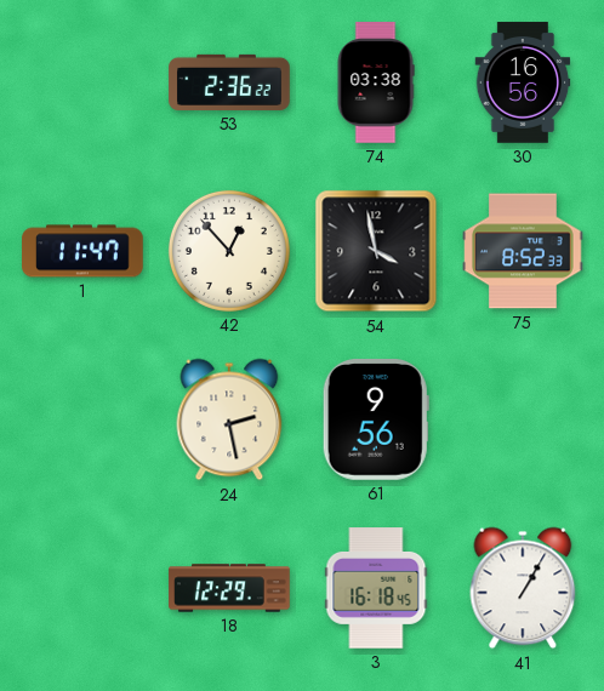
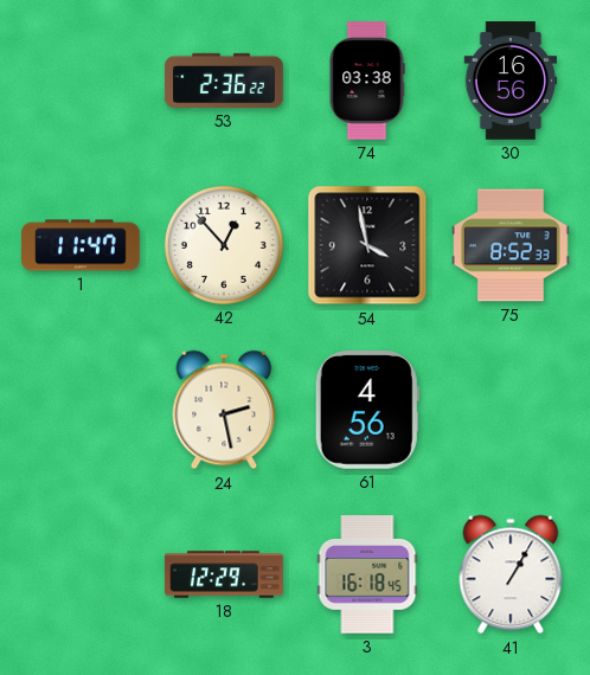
61: 9:56 -> 4:56
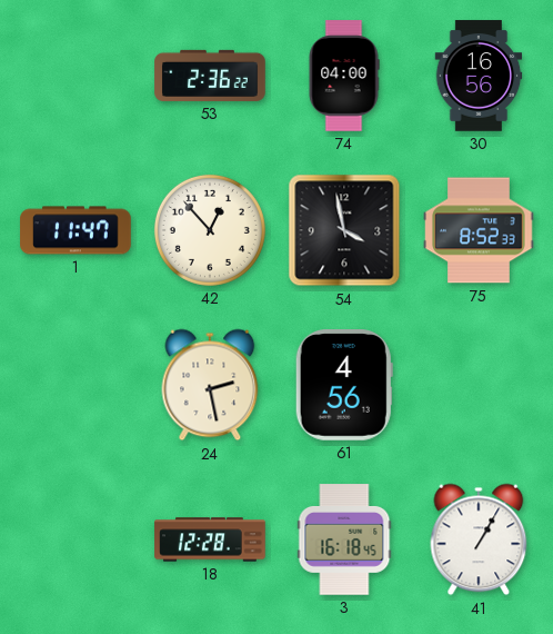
74: 03:38 -> 04:00
18: 12:29 -> 12:28
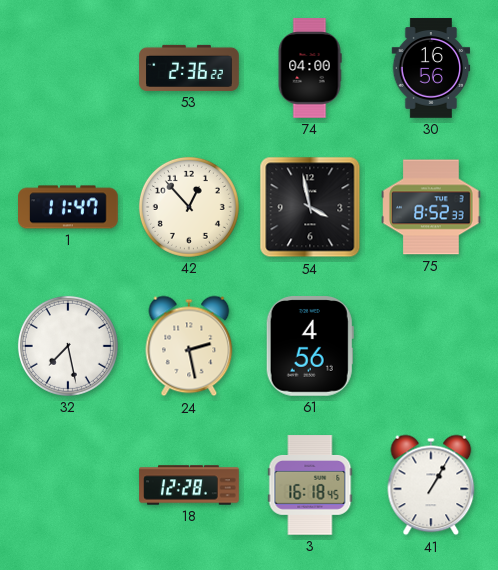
32: none -> 7:28
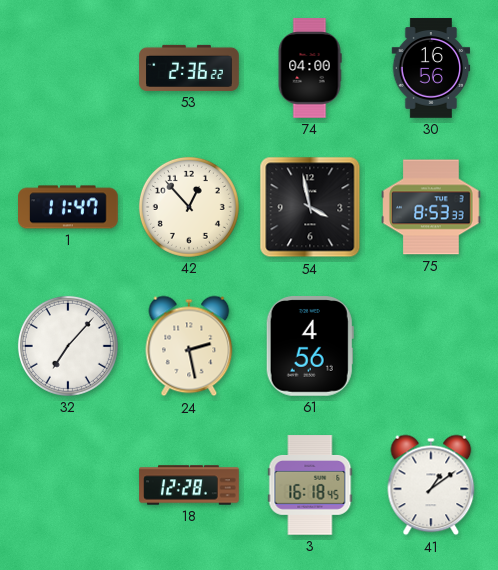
75: 8:52 -> 8:53
32: 7:28 -> 7:07
41: 1:05 -> 1:09
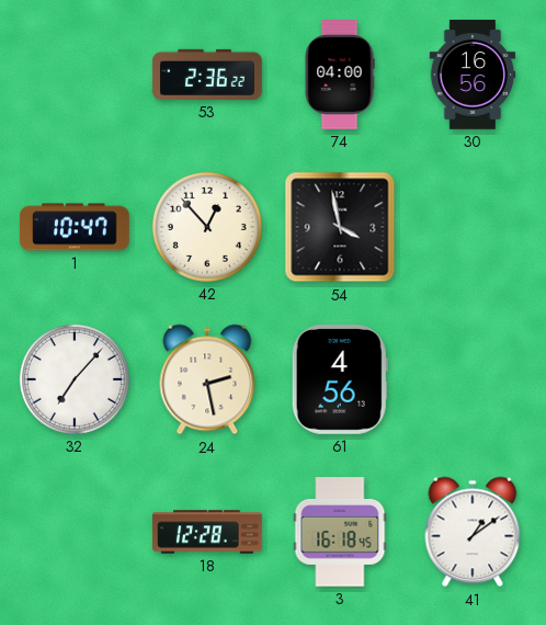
1: 11:47 -> 10:47
75: 8:53 -> none
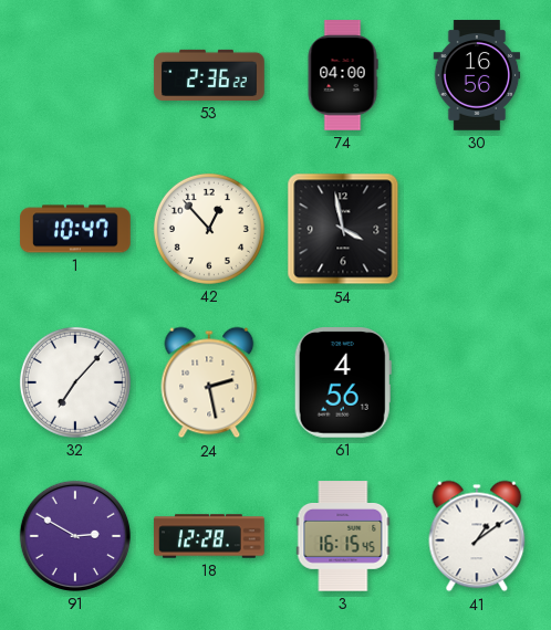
91: none -> 2:50
3: 16:18 -> 16:15
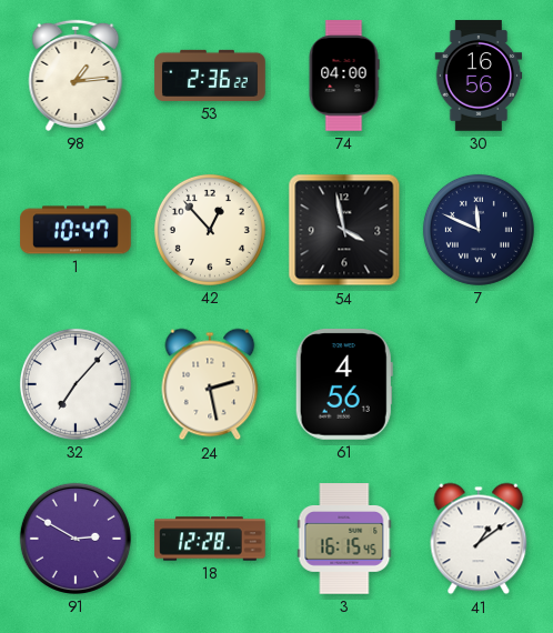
98: none -> 1:14
7: none -> 11:49
